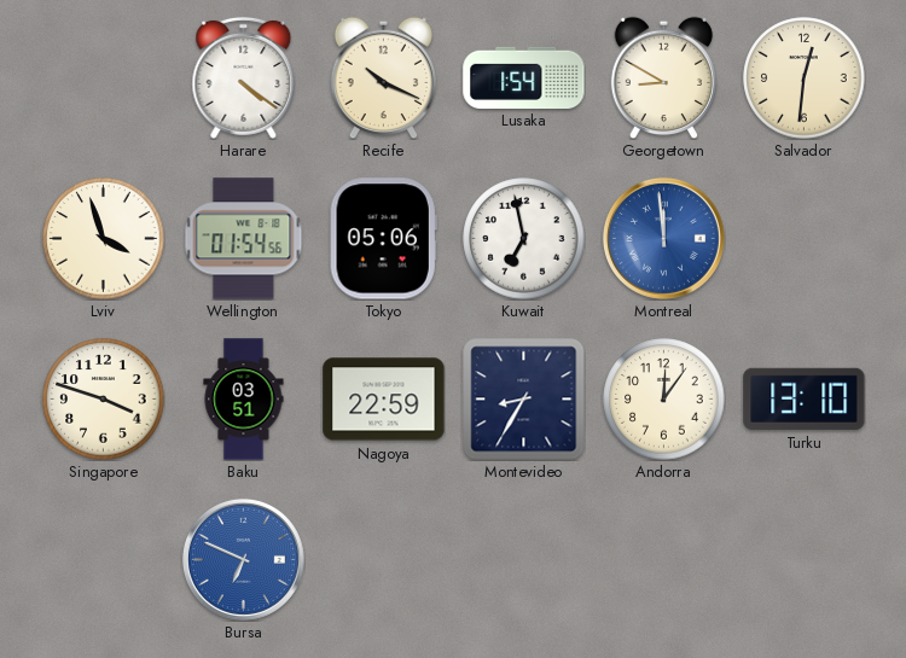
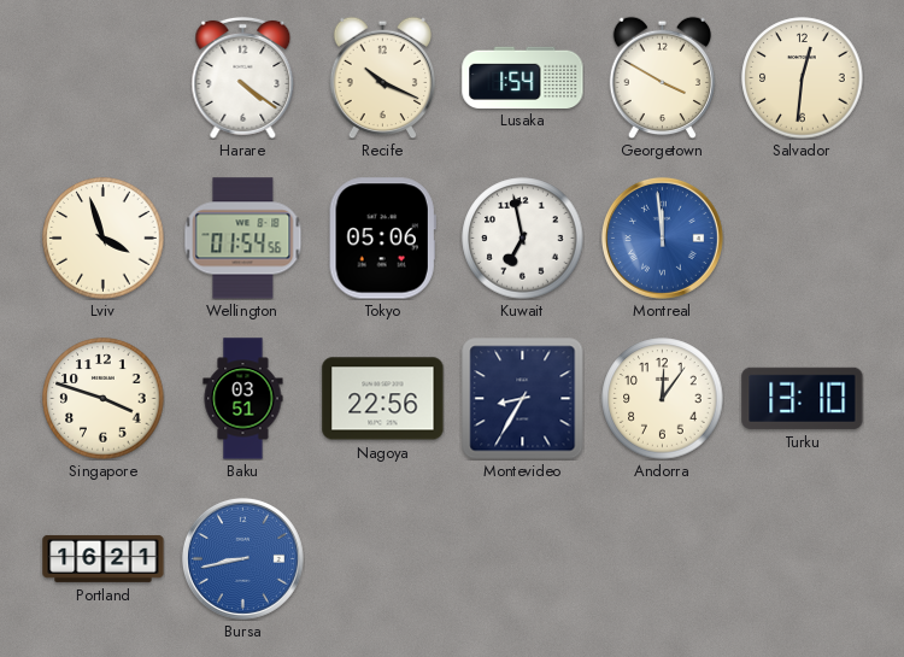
Georgetown: 8:50 -> 3:50
Nagoya: 22:59 -> 22:56
Portland: none -> 16:21
Bursa: 6:49 -> 8:43
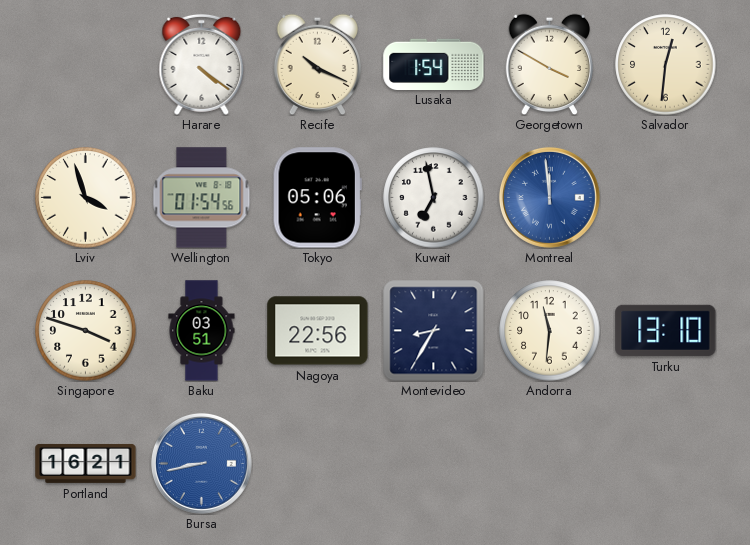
Andorra: 12:06 -> 11:31
